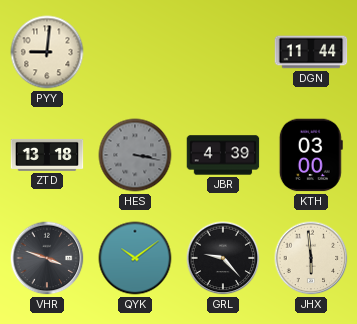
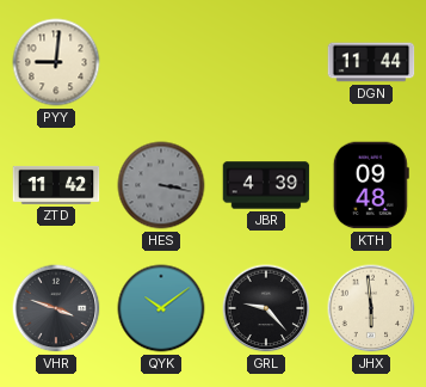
ZTD: 13:18 -> 11:42
KTH: 03:00 -> 09:48
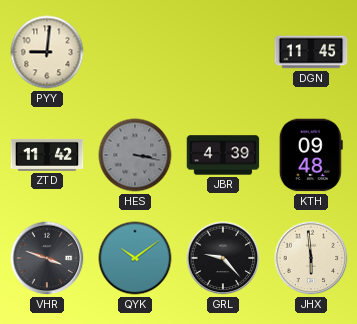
DGN: 11:44 -> 11:45
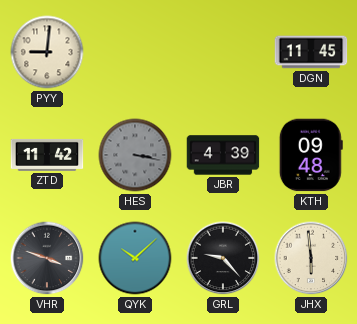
QYK: 10:09 -> 10:08
